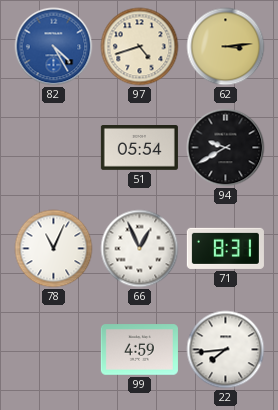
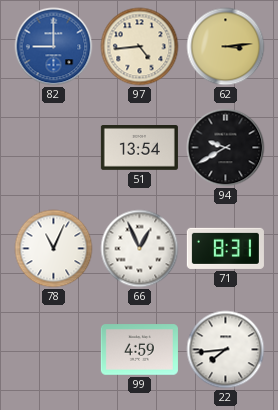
82: 4:25 -> 9:00
97: 4:42 -> 4:44
51: 05:54 -> 13:54
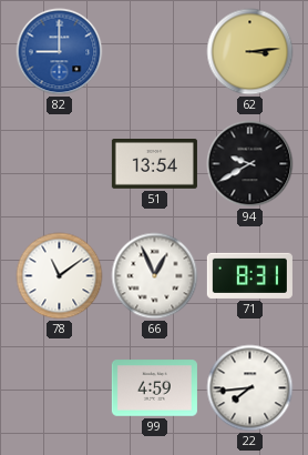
97: 4:44 -> none
78: 11:04 -> 11:09
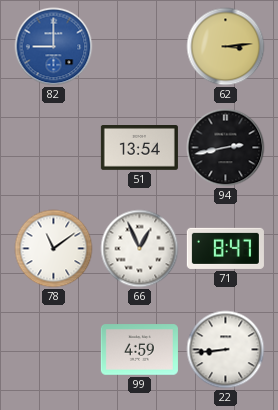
94: 9:40 -> 2:43
71: 8:31 -> 8:47
22: 7:44 -> 8:44
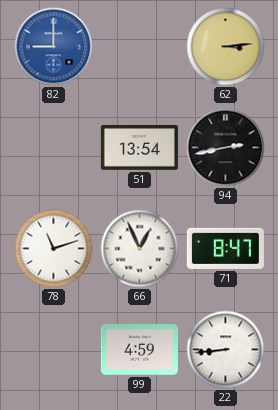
78: 11:09 -> 11:12
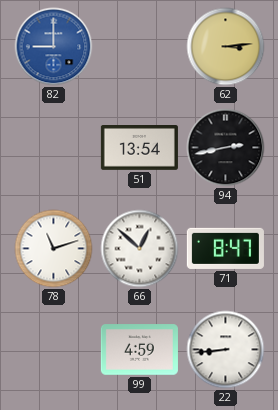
66: 12:56 -> 12:52
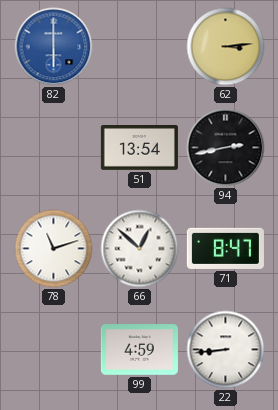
82: 9:00 -> 6:00
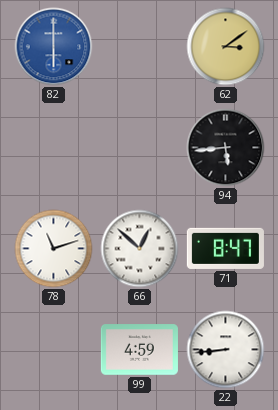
62: 3:14 -> 3:09
51: 13:54 -> none
94: 2:43 -> 5:44
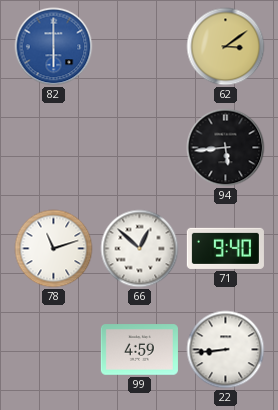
71: 8:47 -> 9:40
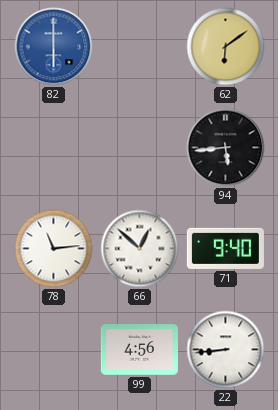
62: 3:09 -> 6:09
78: 11:12 -> 11:14
99: 4:59 -> 4:56
